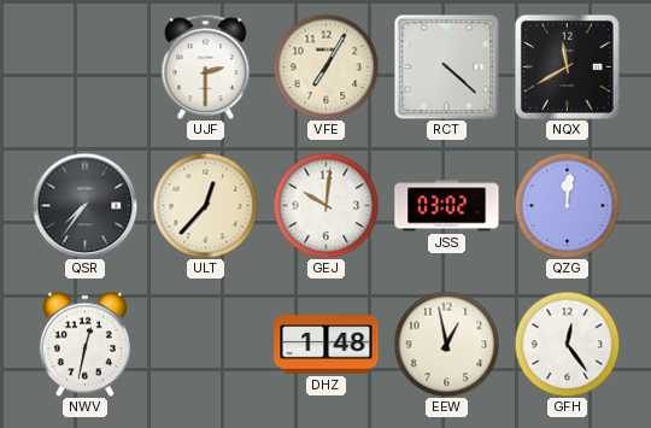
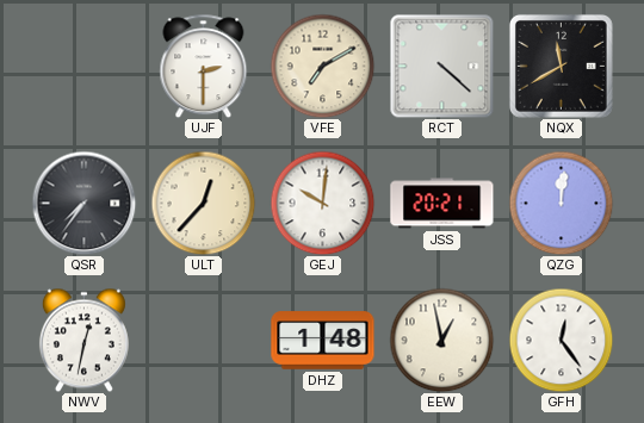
VFE: 7:05 -> 7:10
JSS: 03:02 -> 20:21
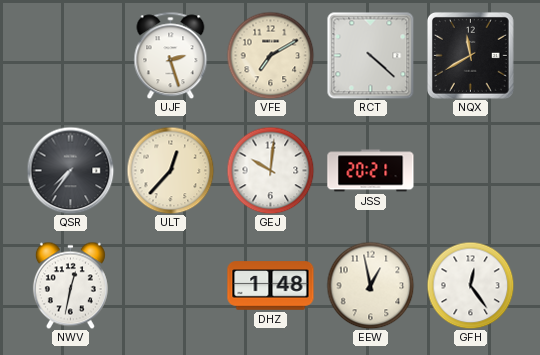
UJF: 2:30 -> 2:27
QZG: 12:01 -> none
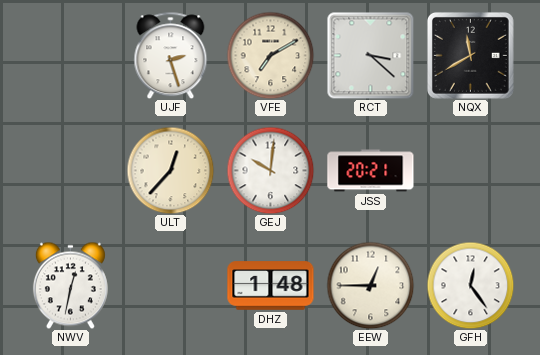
RCT: 4:22 -> 3:22
QSR: 7:36 -> none
EEW: 12:58 -> 12:45
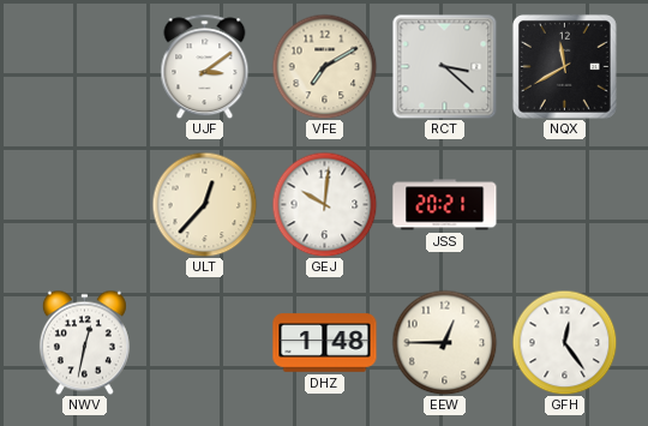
UJF: 2:27 -> 3:09
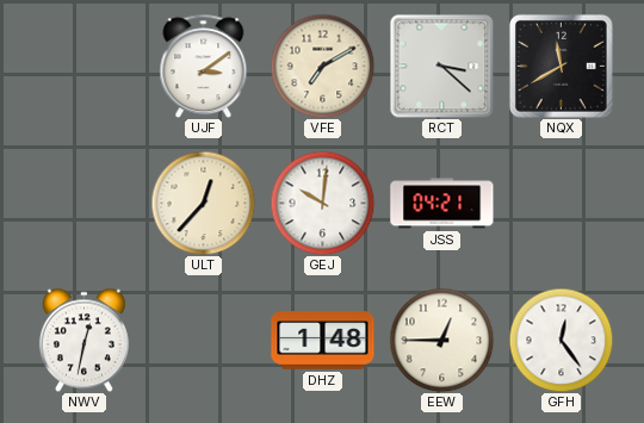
JSS: 20:21 -> 04:21
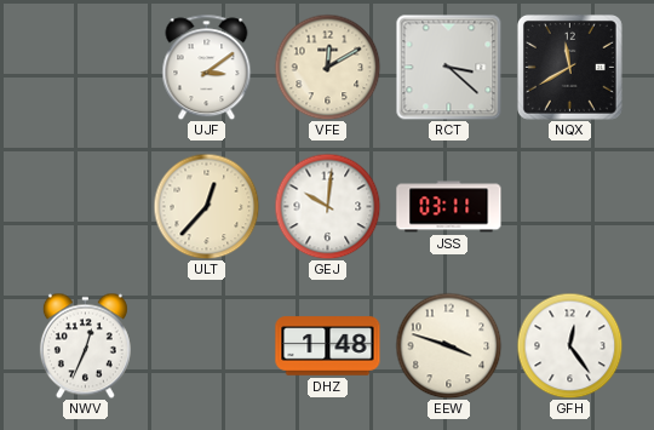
VFE: 7:10 -> 12:10
JSS: 04:21 -> 03:11
NWV: 12:32 -> 12:34
EEW: 12:45 -> 3:48
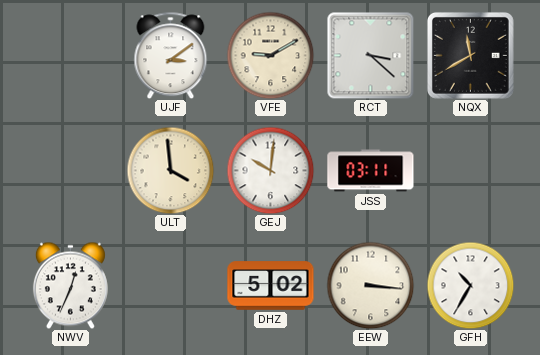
VFE: 12:10 -> 9:10
ULT: 12:37 -> 3:59
DHZ: 1:48 -> 5:02
EEW: 3:48 -> 3:16
GFH: 12:24 -> 10:35
